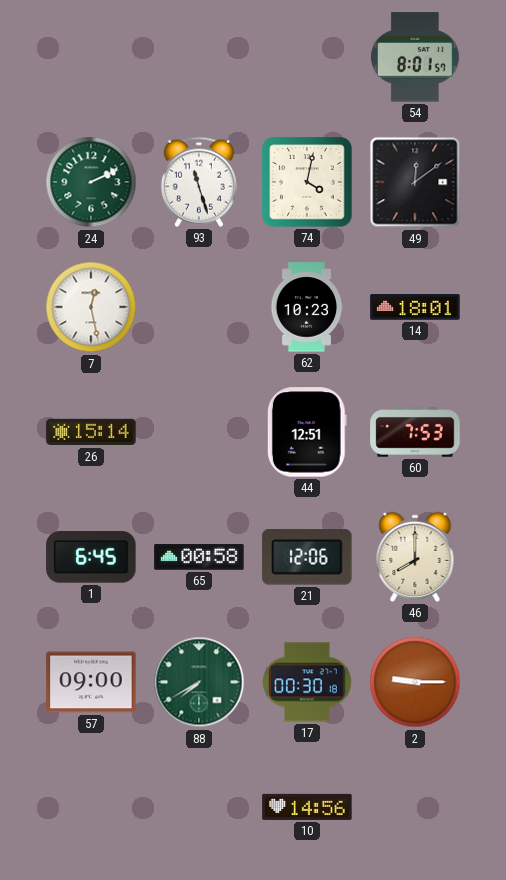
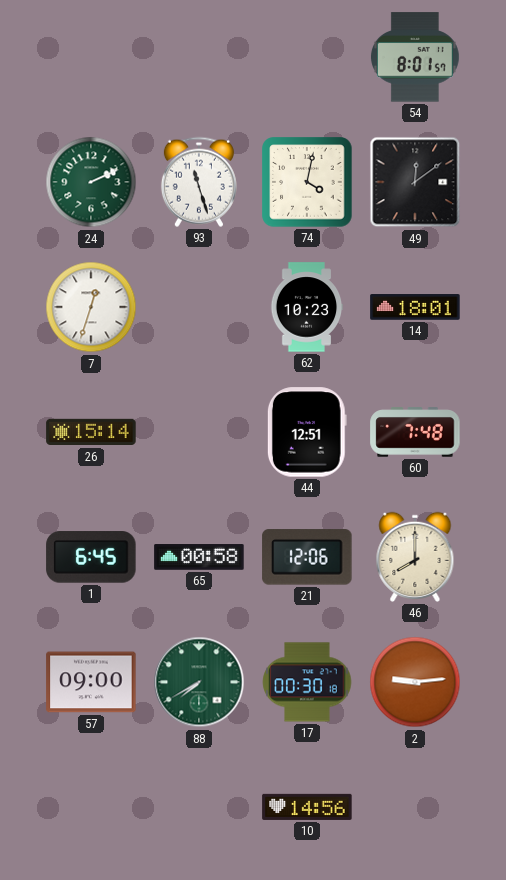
7: 12:28 -> 12:33
60: 7:53 -> 7:48
2: 9:15 -> 9:14
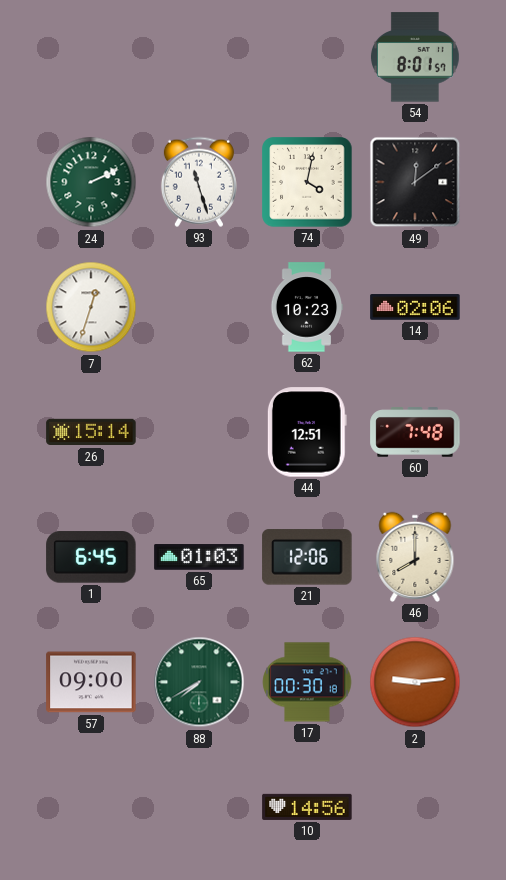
14: 18:01 -> 02:06
65: 00:58 -> 01:03
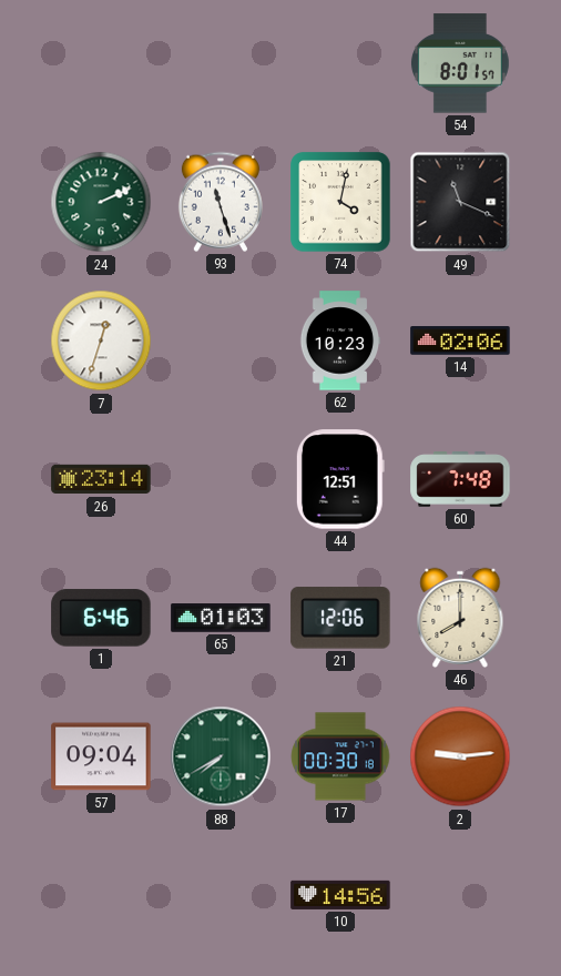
49: 12:09 -> 11:19
26: 15:14 -> 23:14
1: 6:45 -> 6:46
57: 09:00 -> 09:04
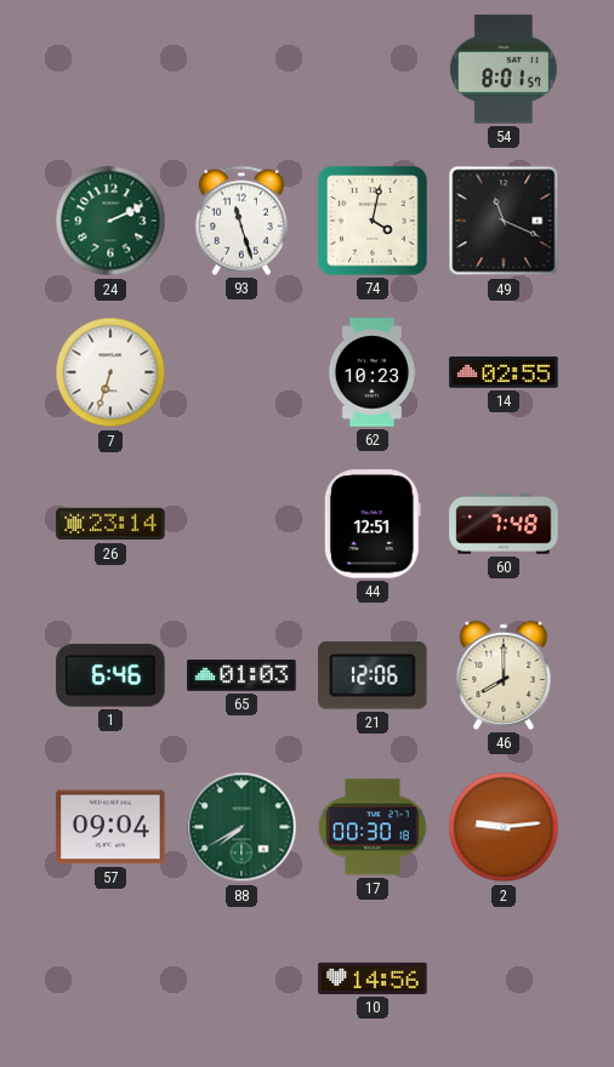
7: 12:33 -> 6:33
14: 02:06 -> 02:55
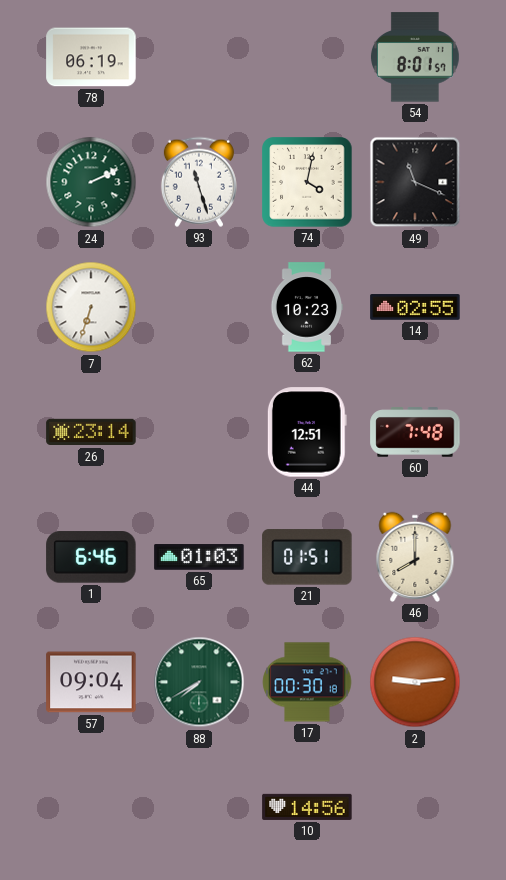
78: none -> 06:19
21: 12:06 -> 01:51
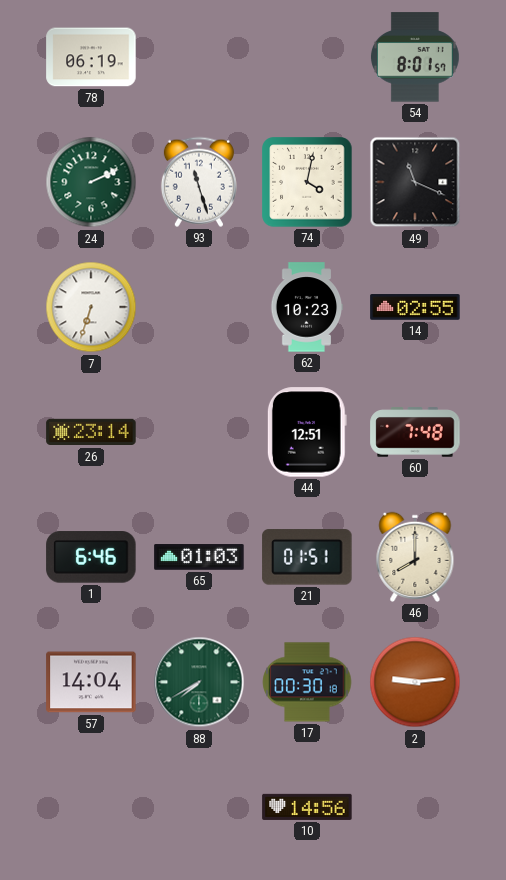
57: 09:04 -> 14:04
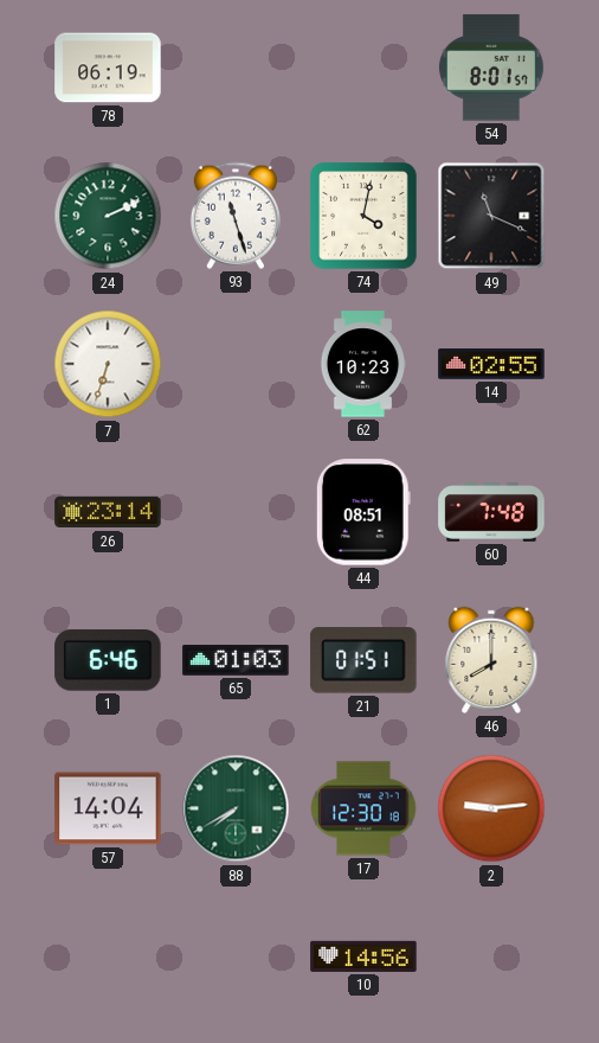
44: 12:51 -> 08:51
17: 00:30 -> 12:30
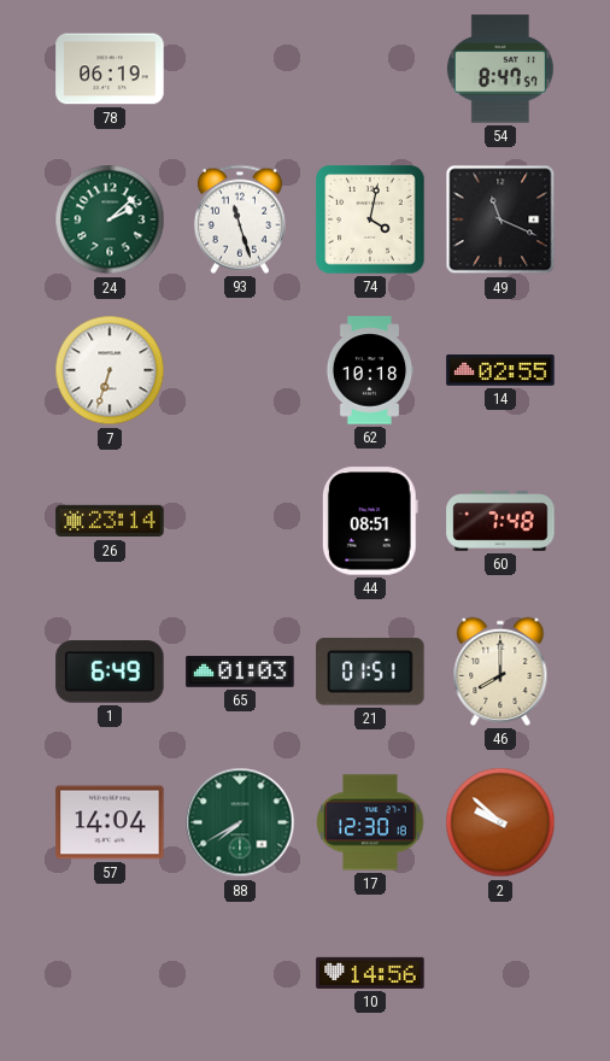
54: 8:01 -> 8:47
24: 2:11 -> 2:08
62: 10:23 -> 10:18
1: 6:46 -> 6:49
2: 9:14 -> 9:52
